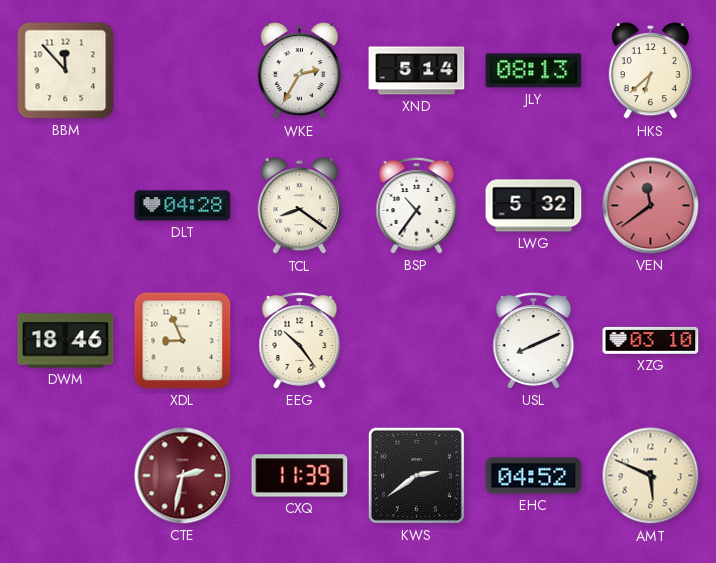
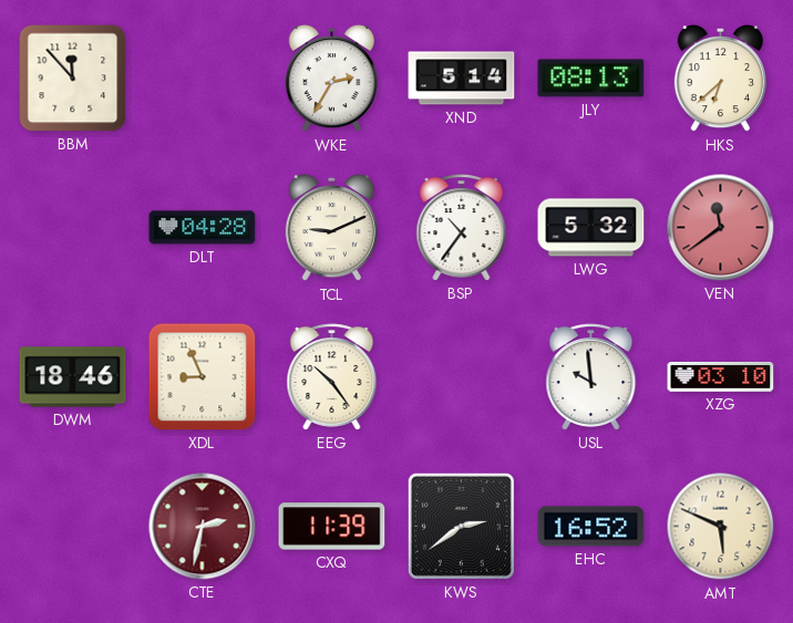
TCL: 8:21 -> 9:11
USL: 8:11 -> 9:59
EHC: 04:52 -> 16:52
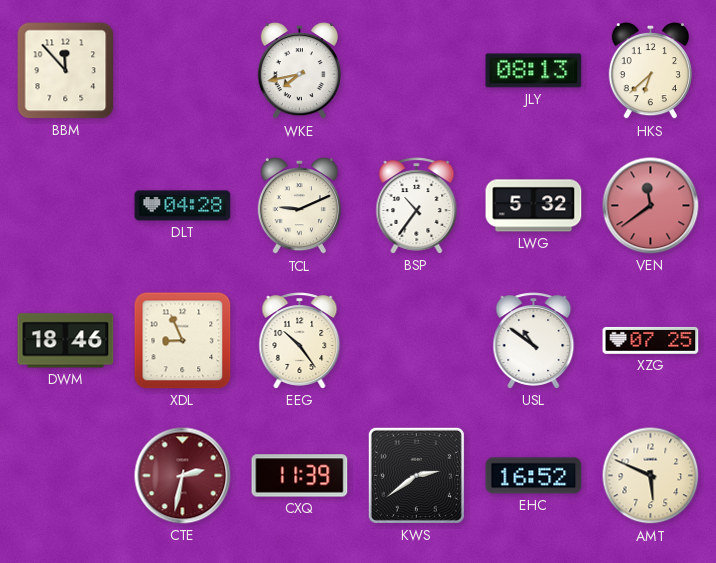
WKE: 2:35 -> 7:43
XND: 5:14 -> none
USL: 9:59 -> 10:51
XZG: 03:10 -> 07:25
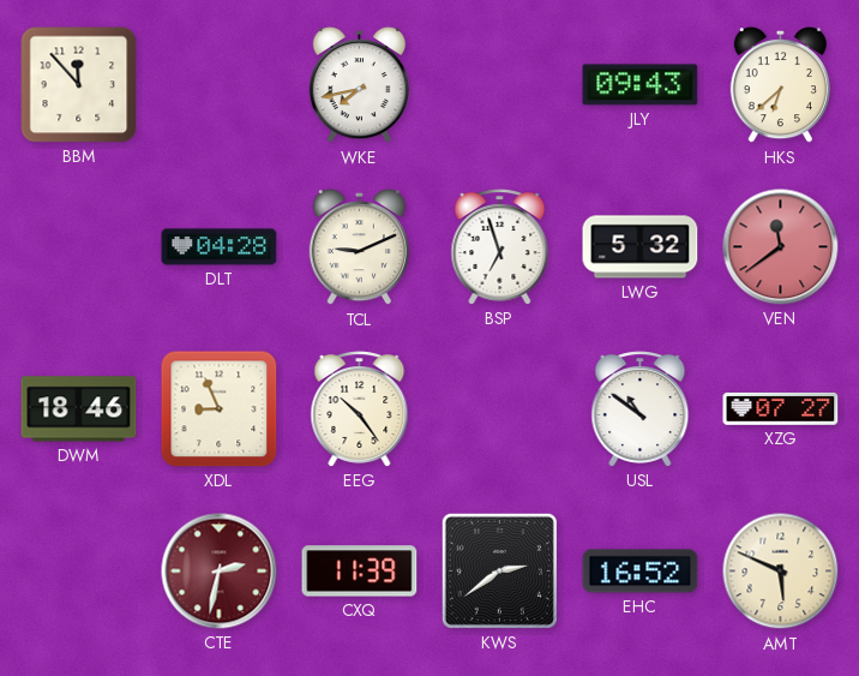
JLY: 08:13 -> 09:43
BSP: 10:36 -> 6:57
XZG: 07:25 -> 07:27
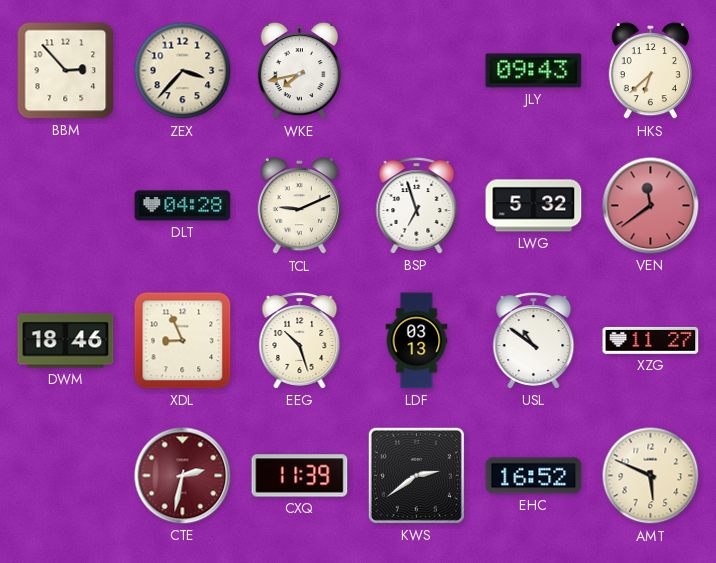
BBM: 11:53 -> 2:53
ZEX: none -> 3:37
EEG: 10:24 -> 10:27
LDF: none -> 03:13
XZG: 07:27 -> 11:27
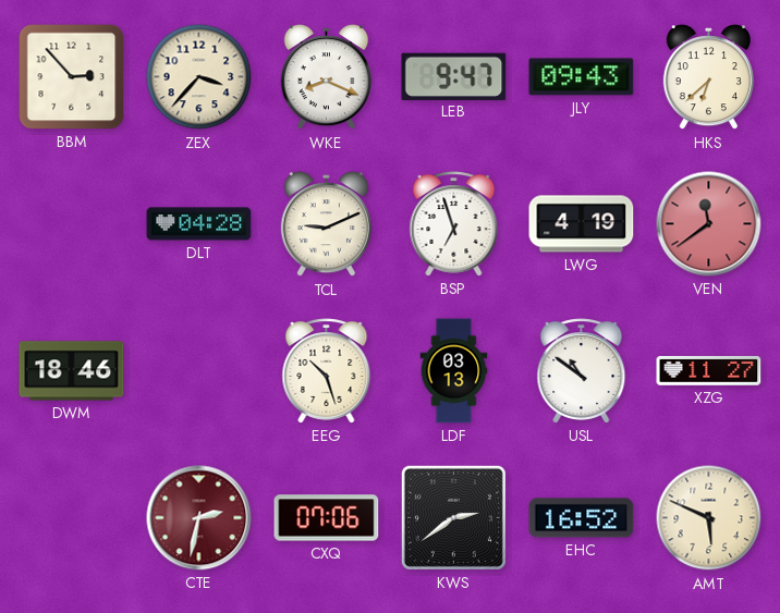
WKE: 7:43 -> 8:19
LEB: none -> 9:47
LWG: 5:32 -> 4:19
XDL: 8:56 -> none
CXQ: 11:39 -> 07:06
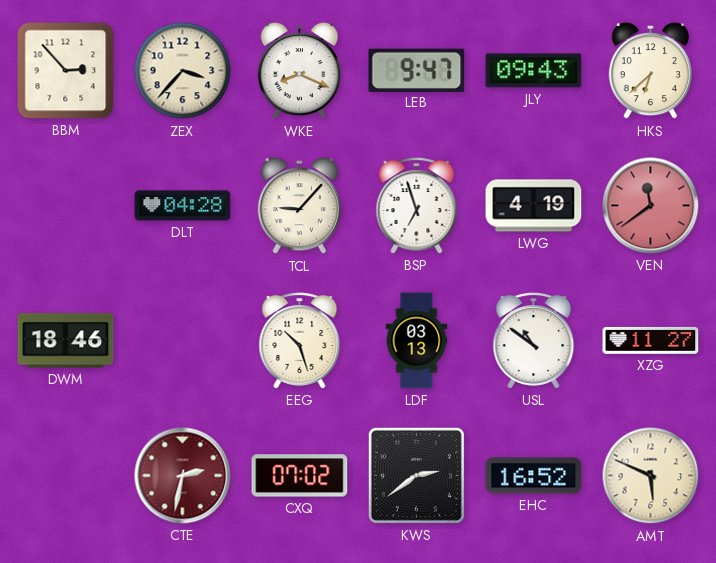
TCL: 9:11 -> 9:07
CXQ: 07:06 -> 07:02
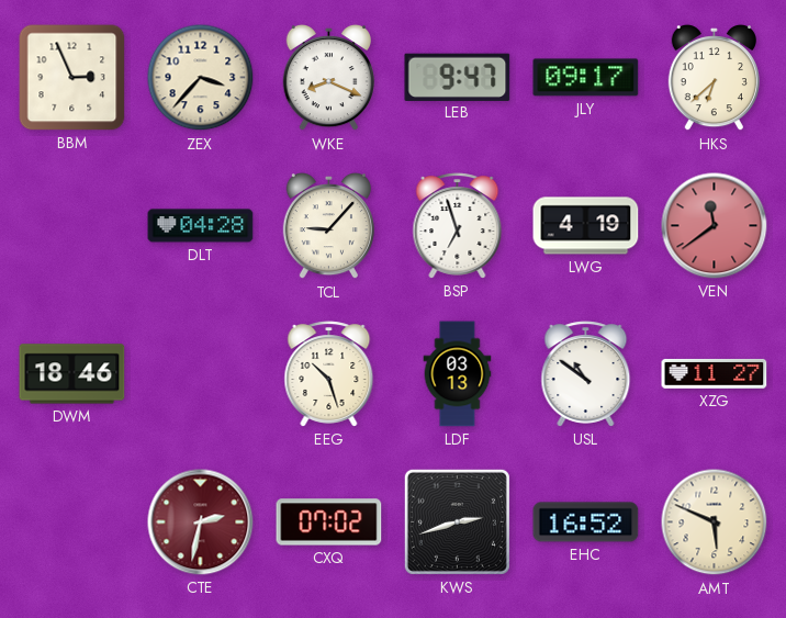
BBM: 2:53 -> 2:56
JLY: 09:43 -> 09:17
KWS: 2:39 -> 2:42
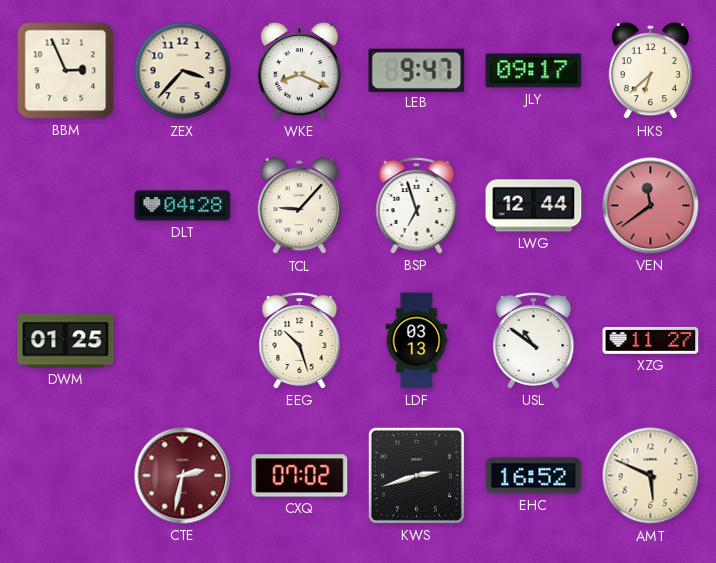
LWG: 4:19 -> 12:44
DWM: 18:46 -> 01:25
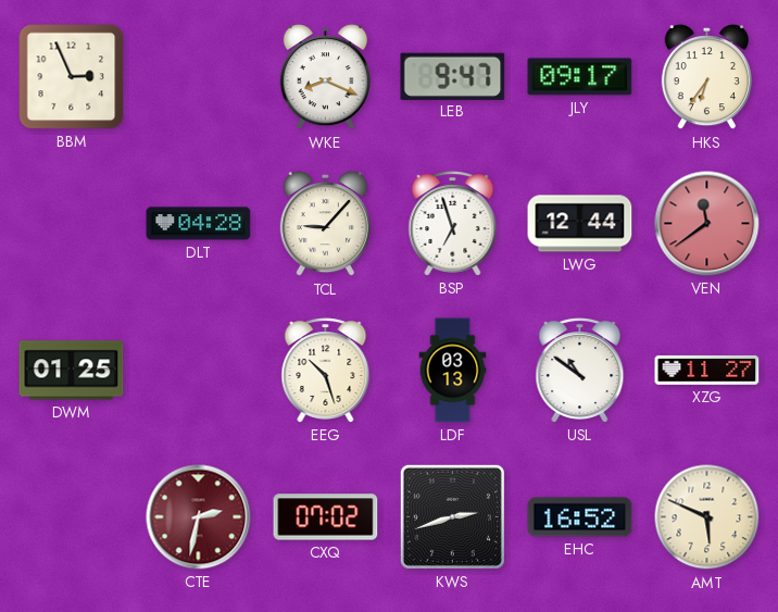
ZEX: 3:37 -> none
HKS: 6:38 -> 6:36
